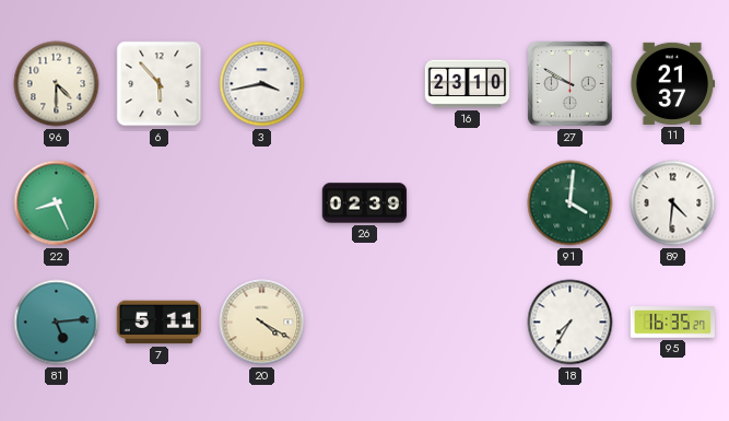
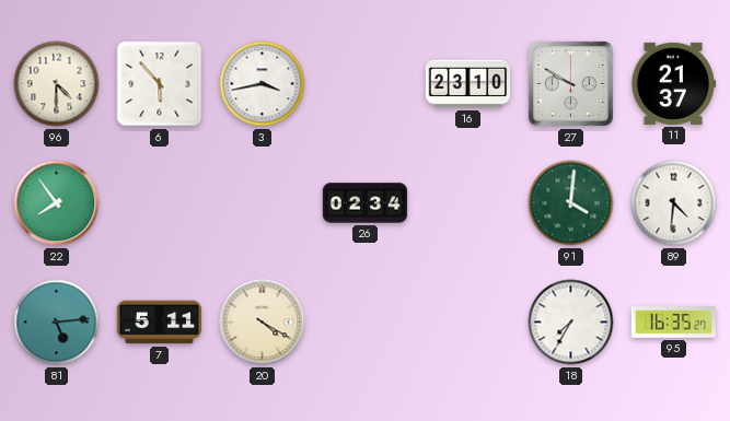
22: 8:26 -> 7:54
26: 02:39 -> 02:34
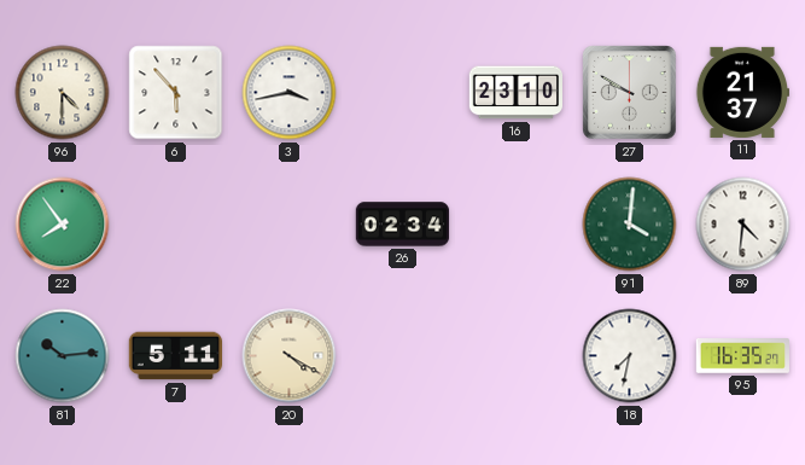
81: 5:14 -> 10:14
18: 7:35 -> 7:32
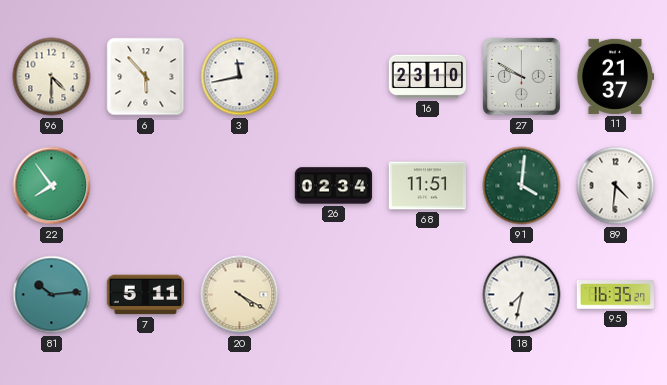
3: 3:43 -> 11:43
68: none -> 11:51
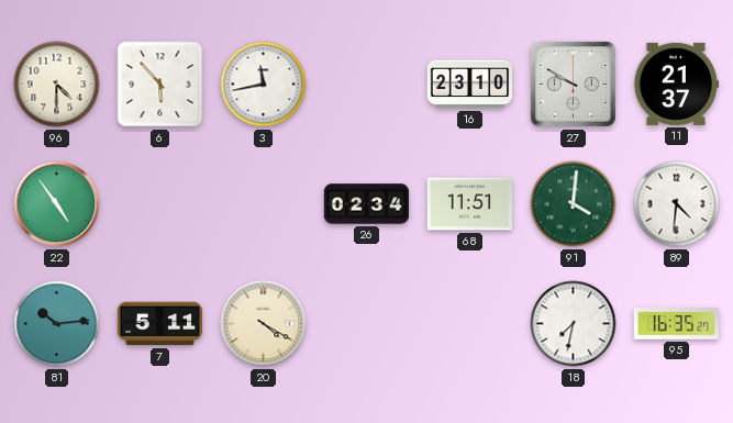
22: 7:54 -> 4:54
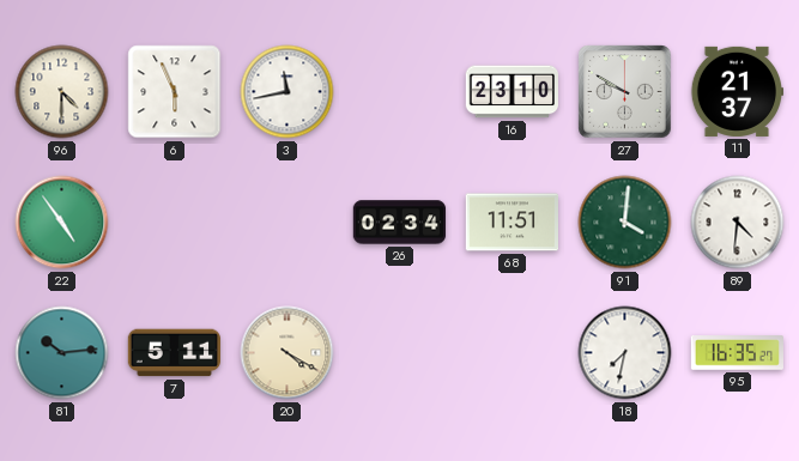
6: 5:53 -> 5:56
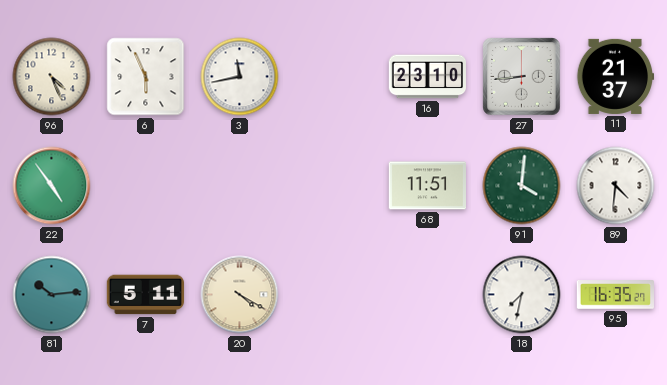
96: 4:30 -> 4:26
27: 9:50 -> 8:44
26: 02:34 -> none
